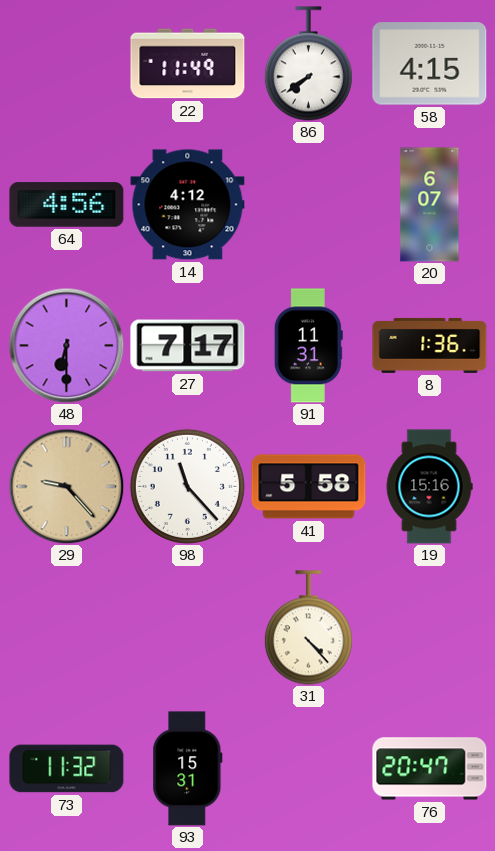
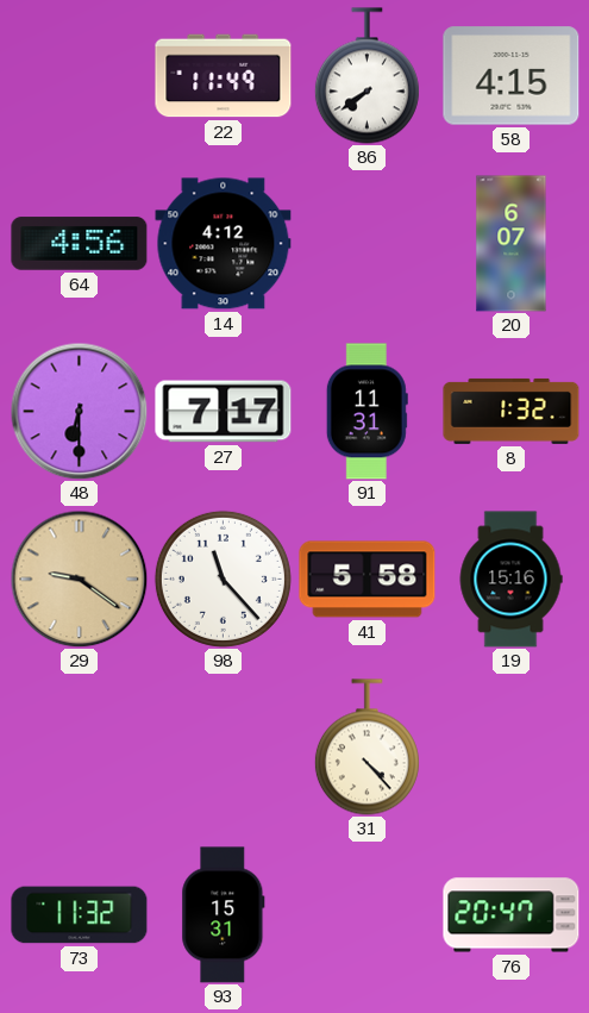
8: 1:36 -> 1:32
29: 9:23 -> 9:21
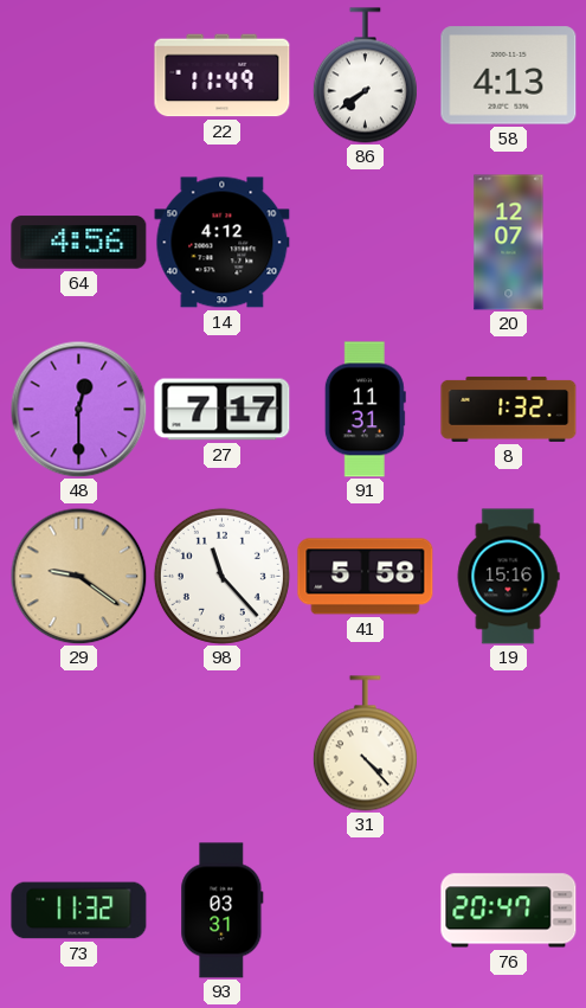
58: 4:15 -> 4:13
20: 6:07 -> 12:07
48: 6:30 -> 12:30
93: 15:31 -> 03:31
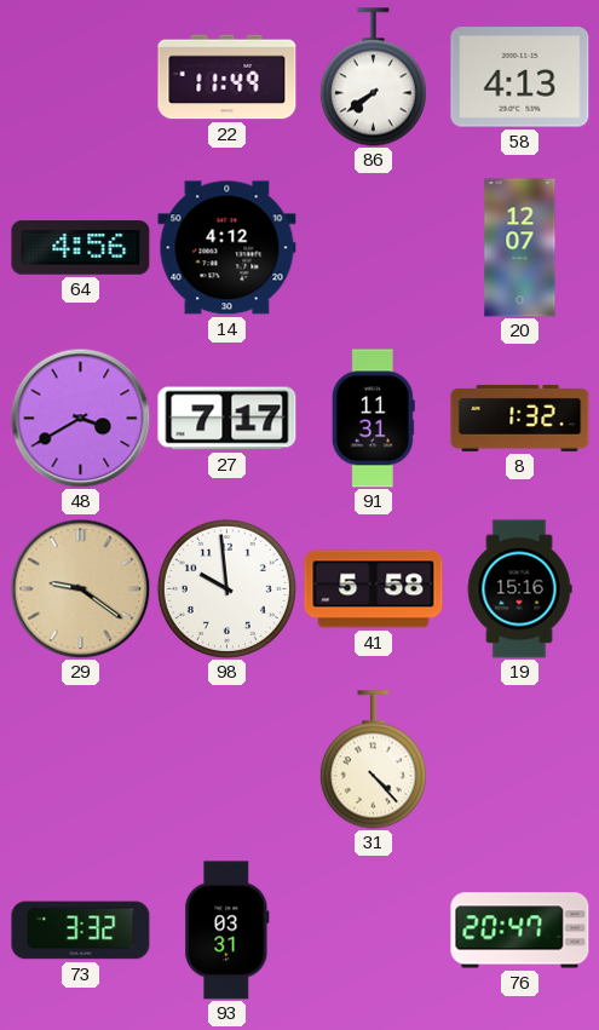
48: 12:30 -> 3:40
98: 11:23 -> 9:59
73: 11:32 -> 3:32
